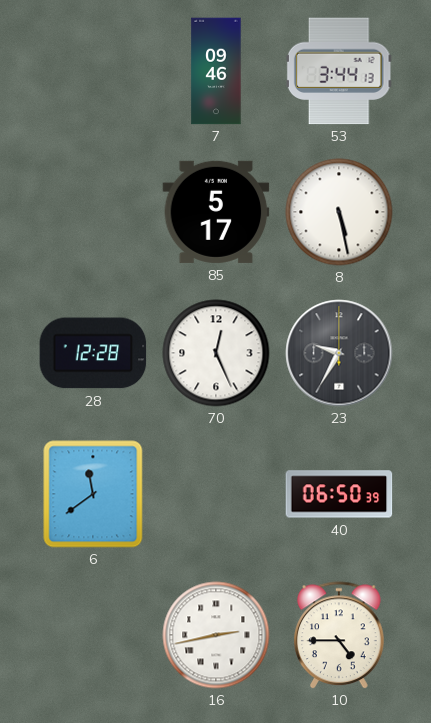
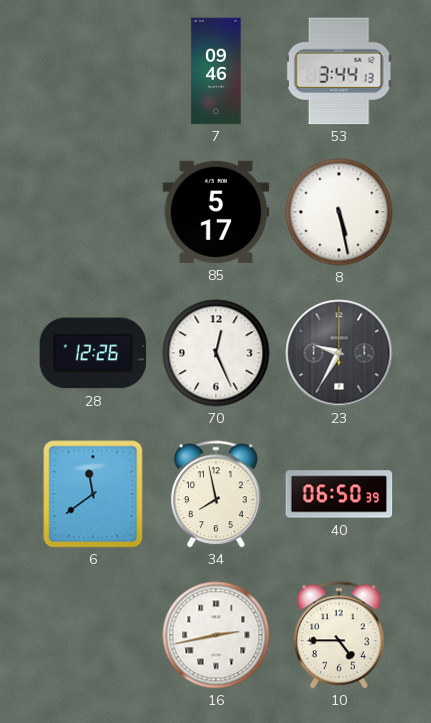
28: 12:28 -> 12:26
34: none -> 7:58
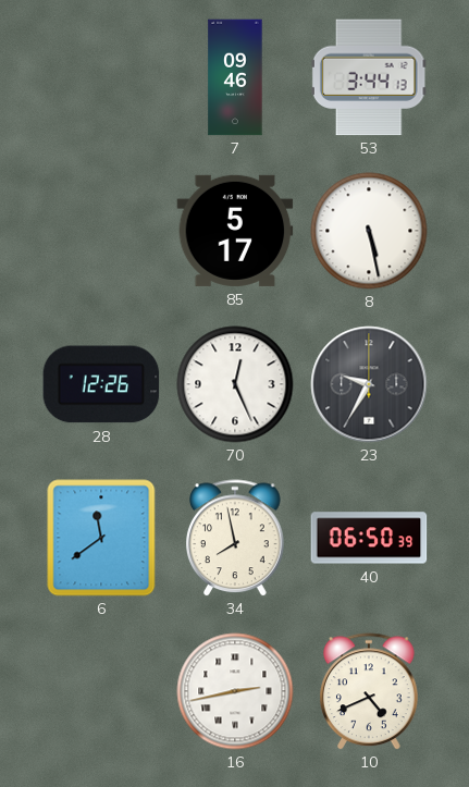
10: 4:45 -> 4:41
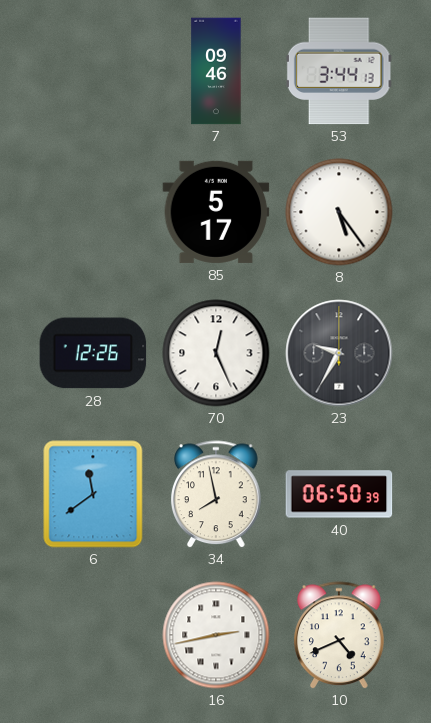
8: 5:28 -> 5:24
